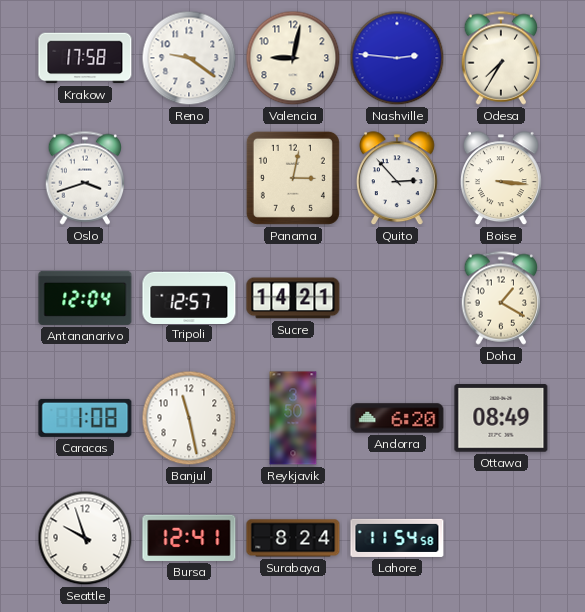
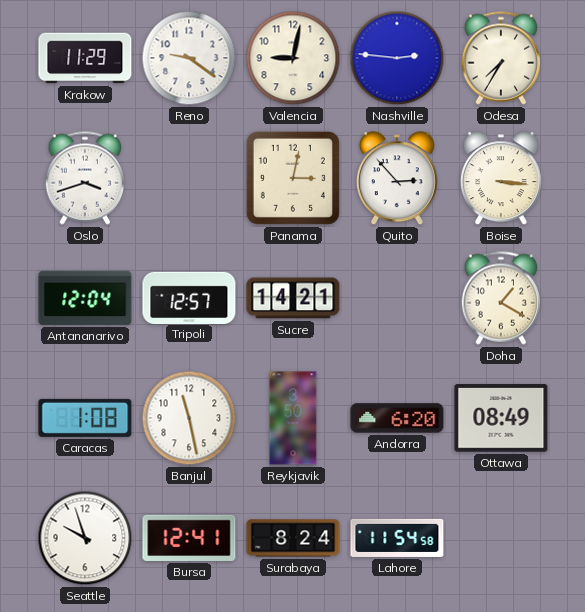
Krakow: 17:58 -> 11:29
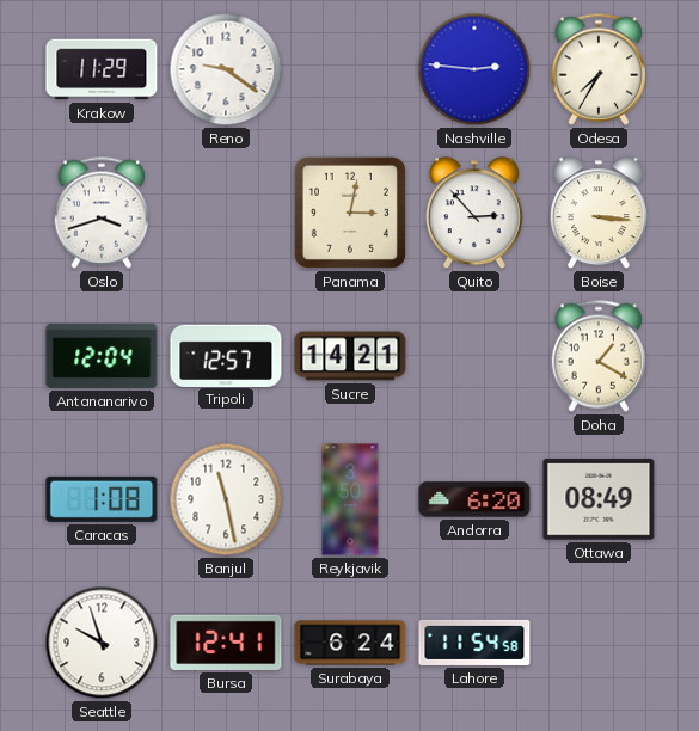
Valencia: 9:02 -> none
Surabaya: 8:24 -> 6:24
